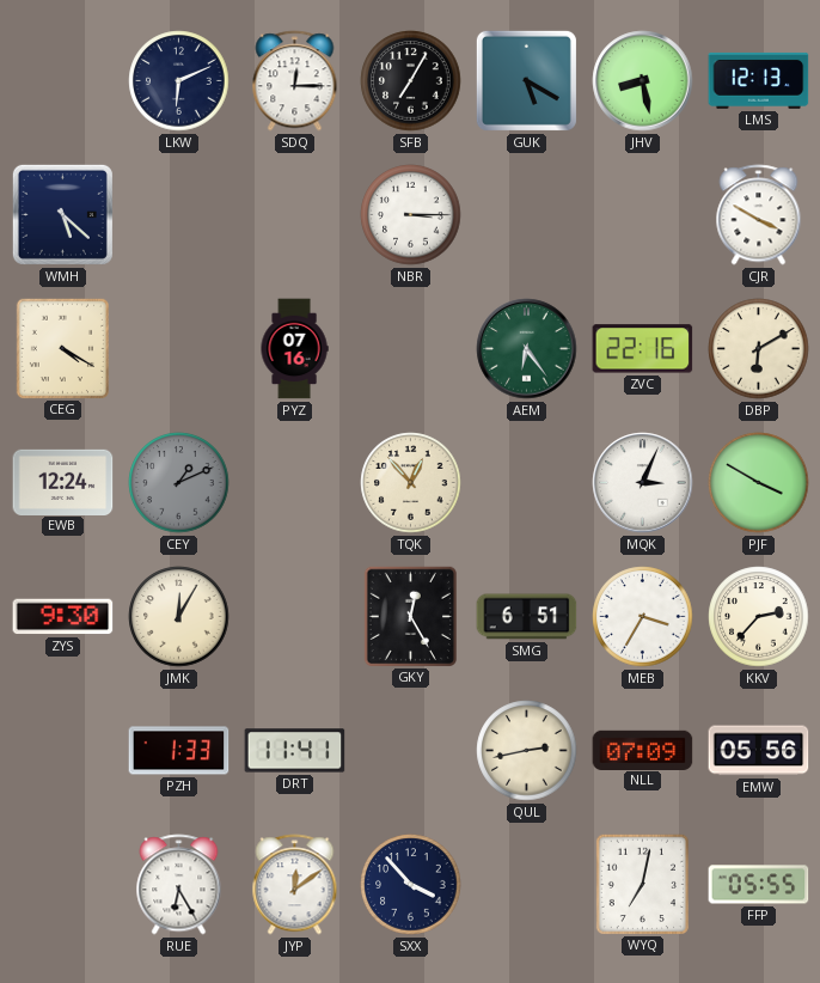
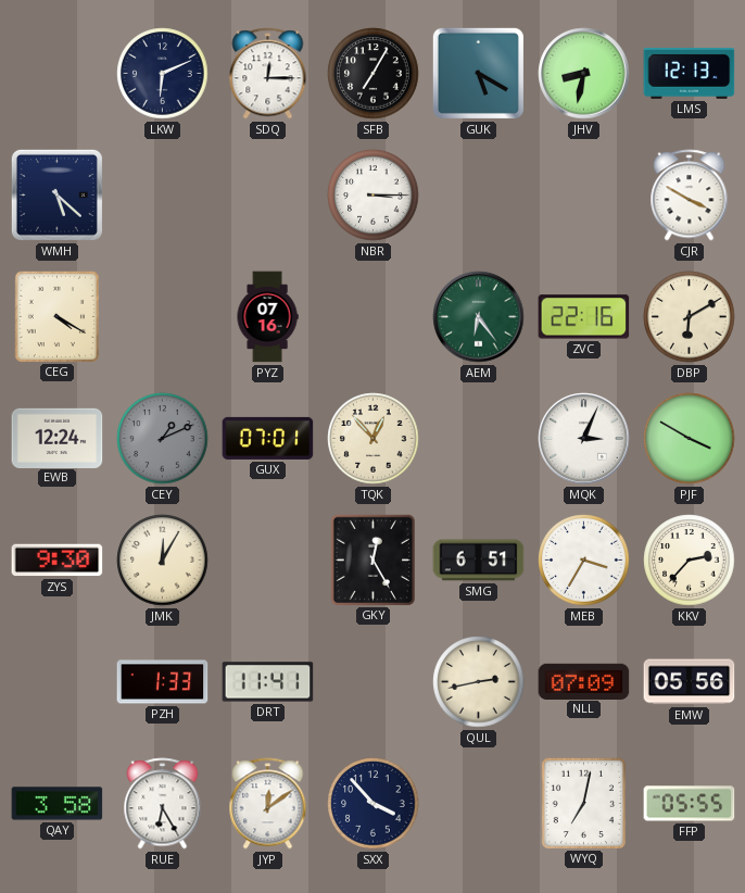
JHV: 8:28 -> 8:32
GUX: none -> 07:01
QAY: none -> 3:58
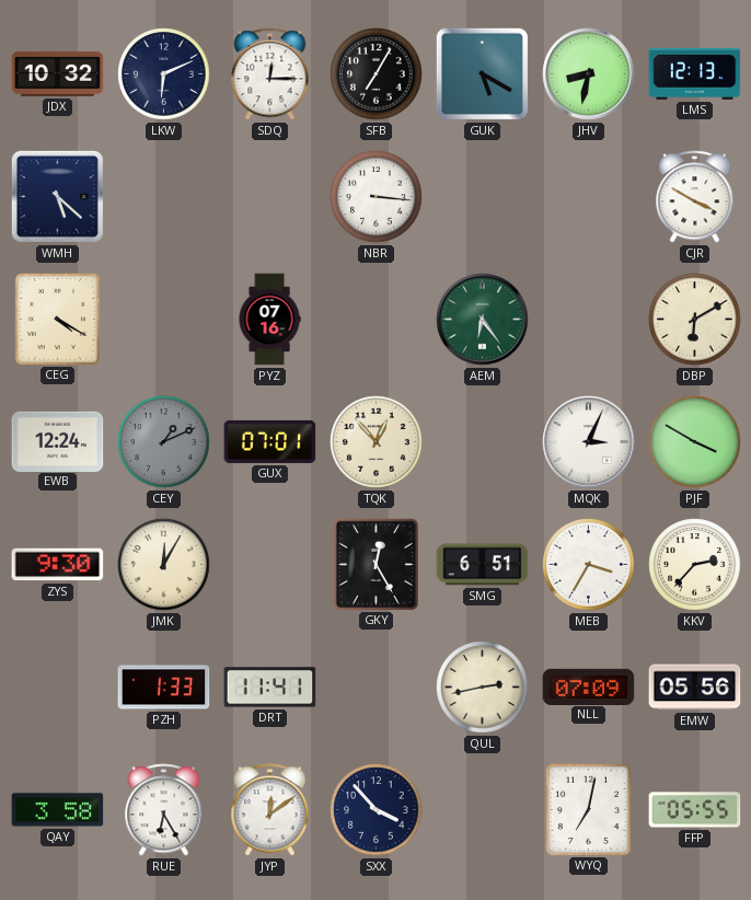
JDX: none -> 10:32
NBR: 3:15 -> 3:16
ZVC: 22:16 -> none
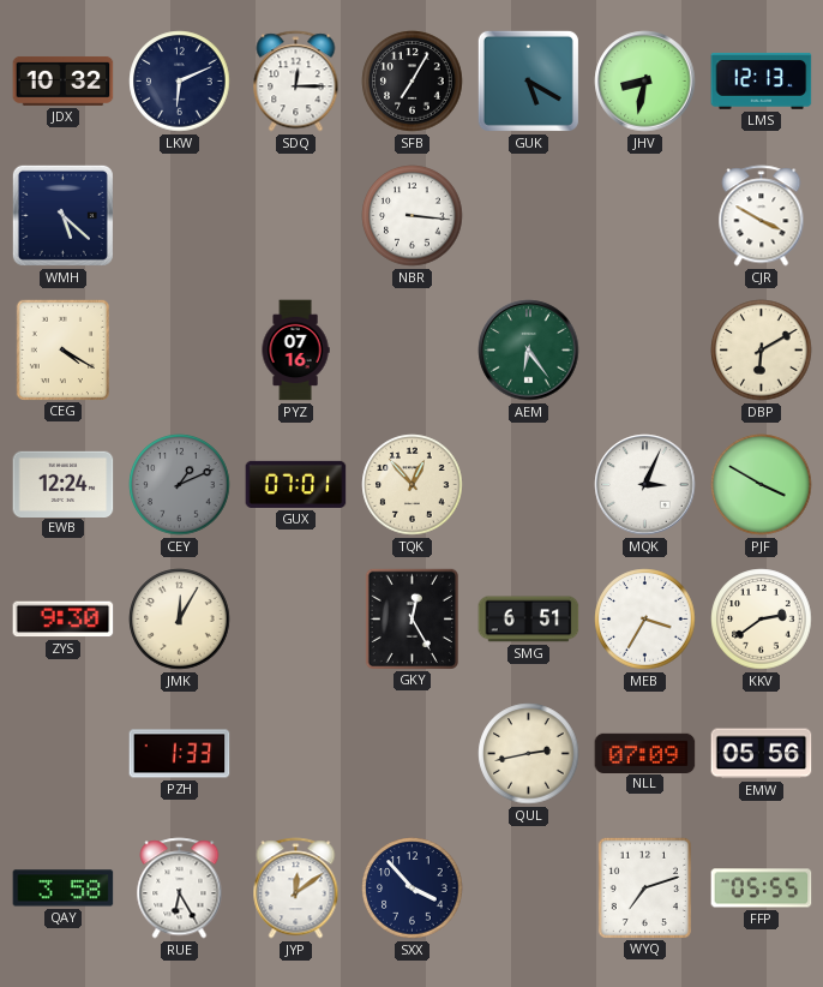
KKV: 2:37 -> 2:39
DRT: 11:41 -> none
WYQ: 7:02 -> 7:12
